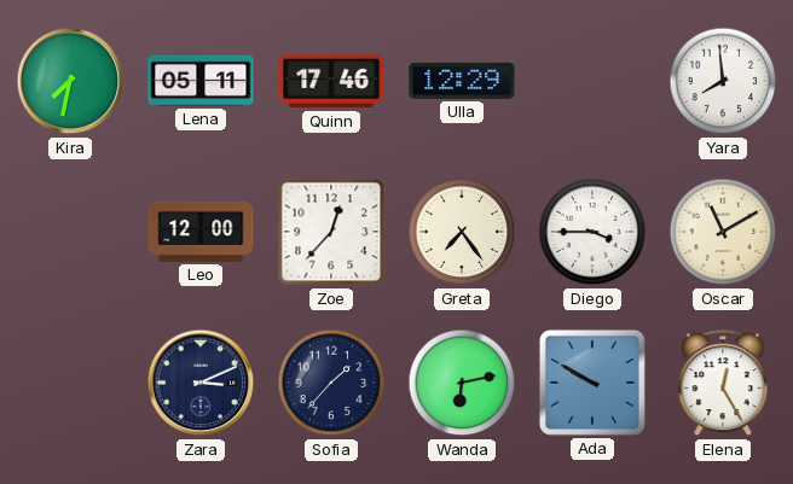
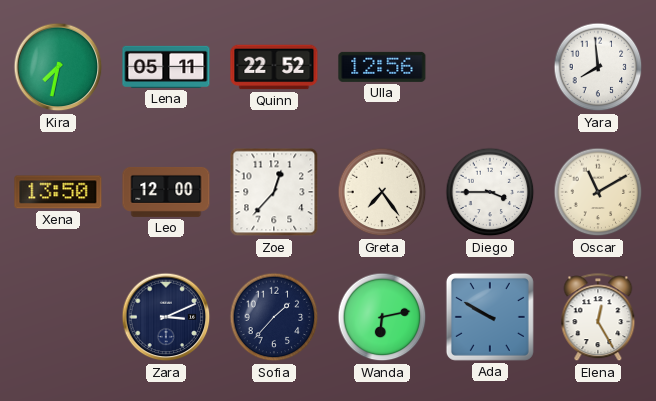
Quinn: 17:46 -> 22:52
Ulla: 12:29 -> 12:56
Xena: none -> 13:50
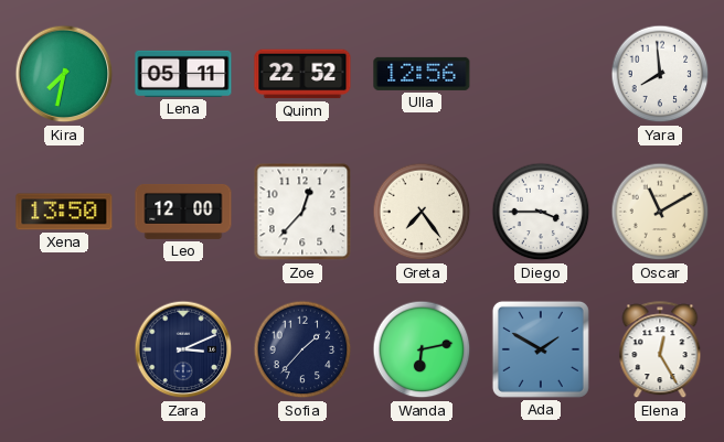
Ada: 9:50 -> 1:50
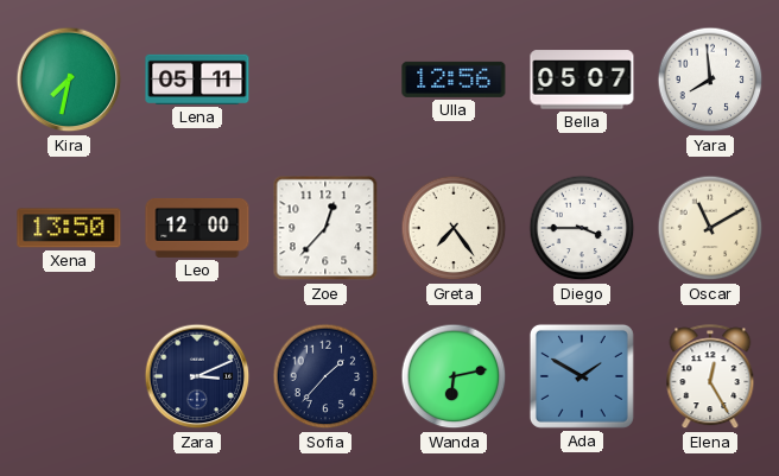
Quinn: 22:52 -> none
Bella: none -> 05:07
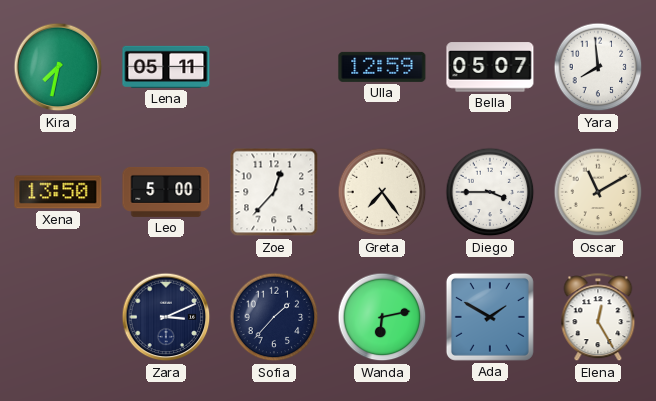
Ulla: 12:56 -> 12:59
Leo: 12:00 -> 5:00
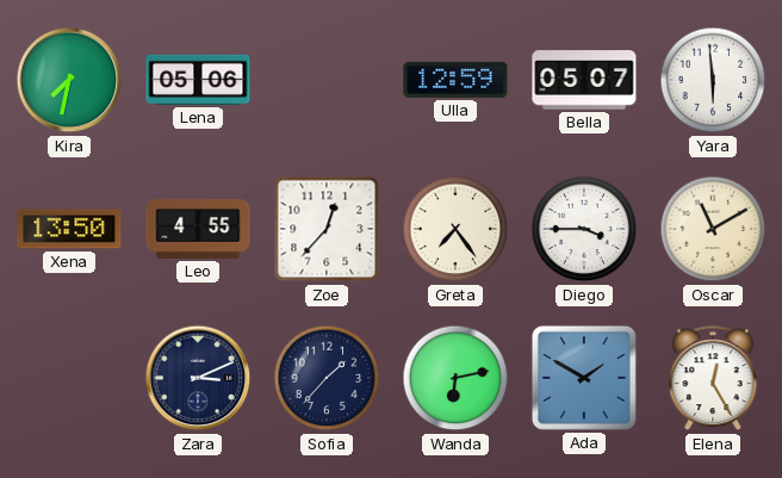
Lena: 05:11 -> 05:06
Yara: 7:59 -> 5:59
Leo: 5:00 -> 4:55
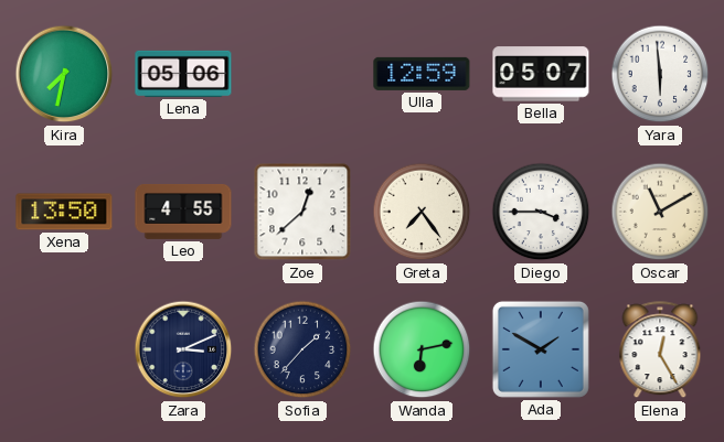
Zoe: 12:37 -> 12:38
